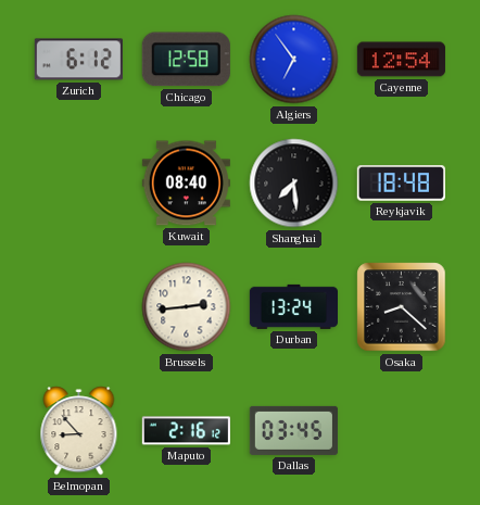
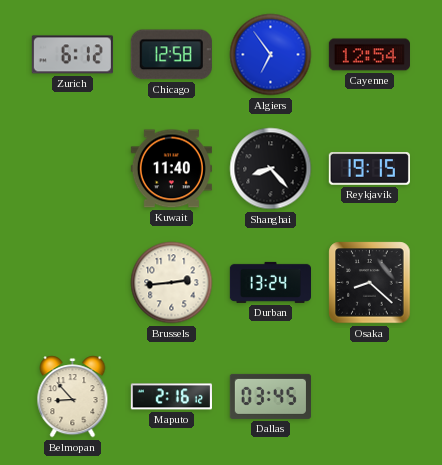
Kuwait: 08:40 -> 11:40
Shanghai: 7:29 -> 8:23
Reykjavik: 18:48 -> 19:15
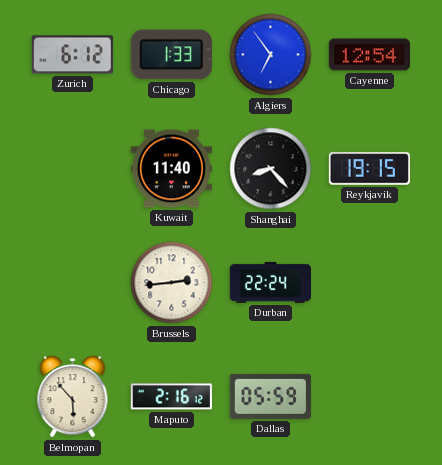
Chicago: 12:58 -> 1:33
Durban: 13:24 -> 22:24
Osaka: 8:22 -> none
Belmopan: 8:53 -> 5:53
Dallas: 03:45 -> 05:59
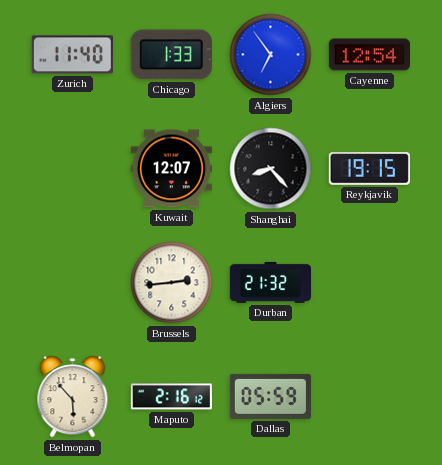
Zurich: 6:12 -> 11:40
Kuwait: 11:40 -> 12:07
Durban: 22:24 -> 21:32
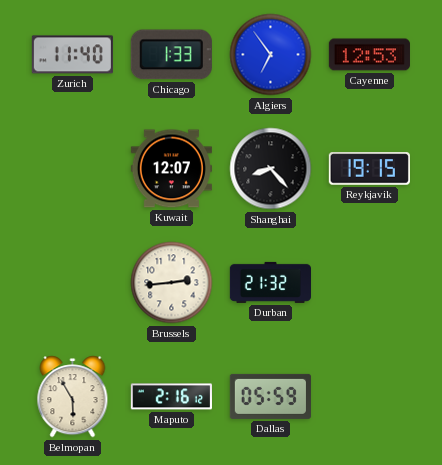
Cayenne: 12:54 -> 12:53
Belmopan: 5:53 -> 5:55
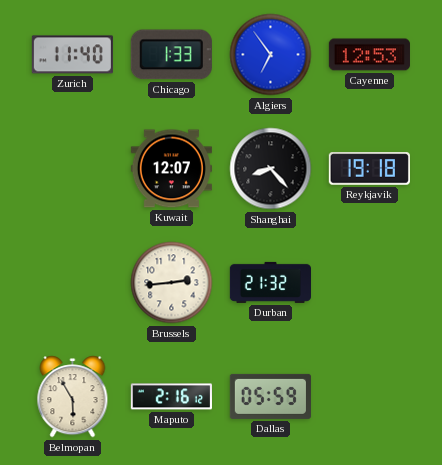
Reykjavik: 19:15 -> 19:18
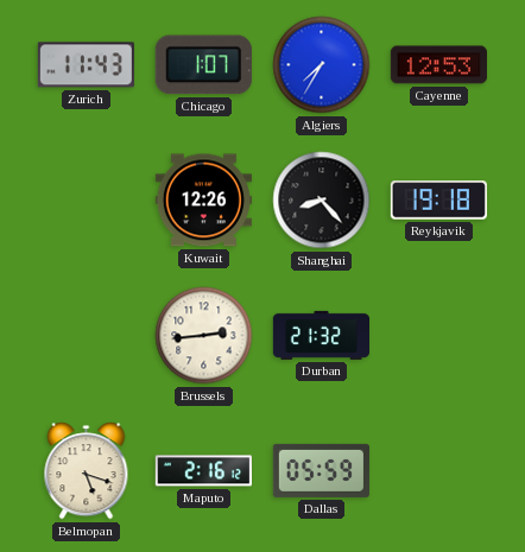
Zurich: 11:40 -> 11:43
Chicago: 1:33 -> 1:07
Algiers: 6:54 -> 7:35
Kuwait: 12:07 -> 12:26
Belmopan: 5:55 -> 5:18
